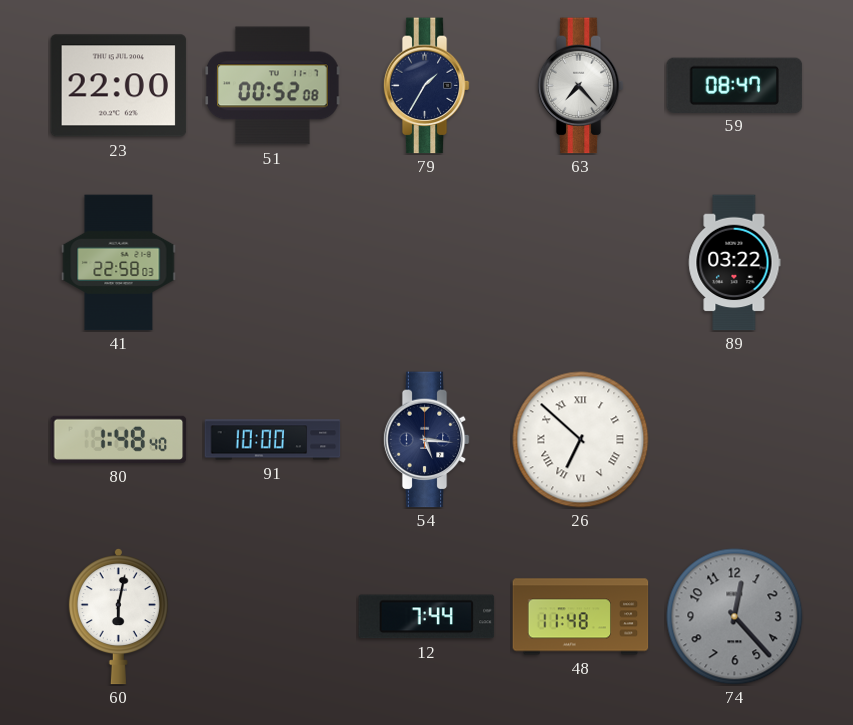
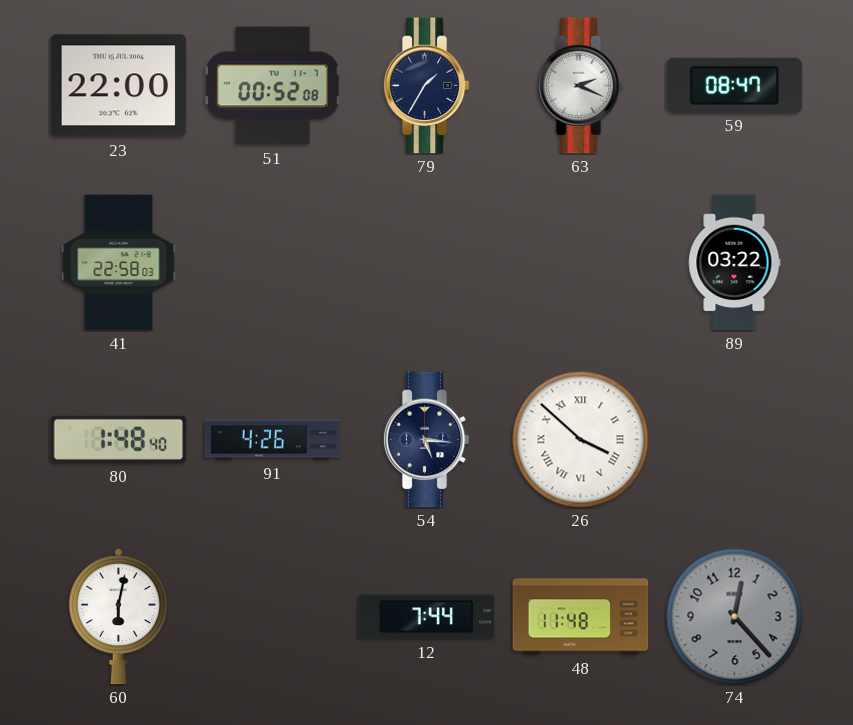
63: 7:23 -> 2:19
91: 10:00 -> 4:26
26: 6:52 -> 3:52
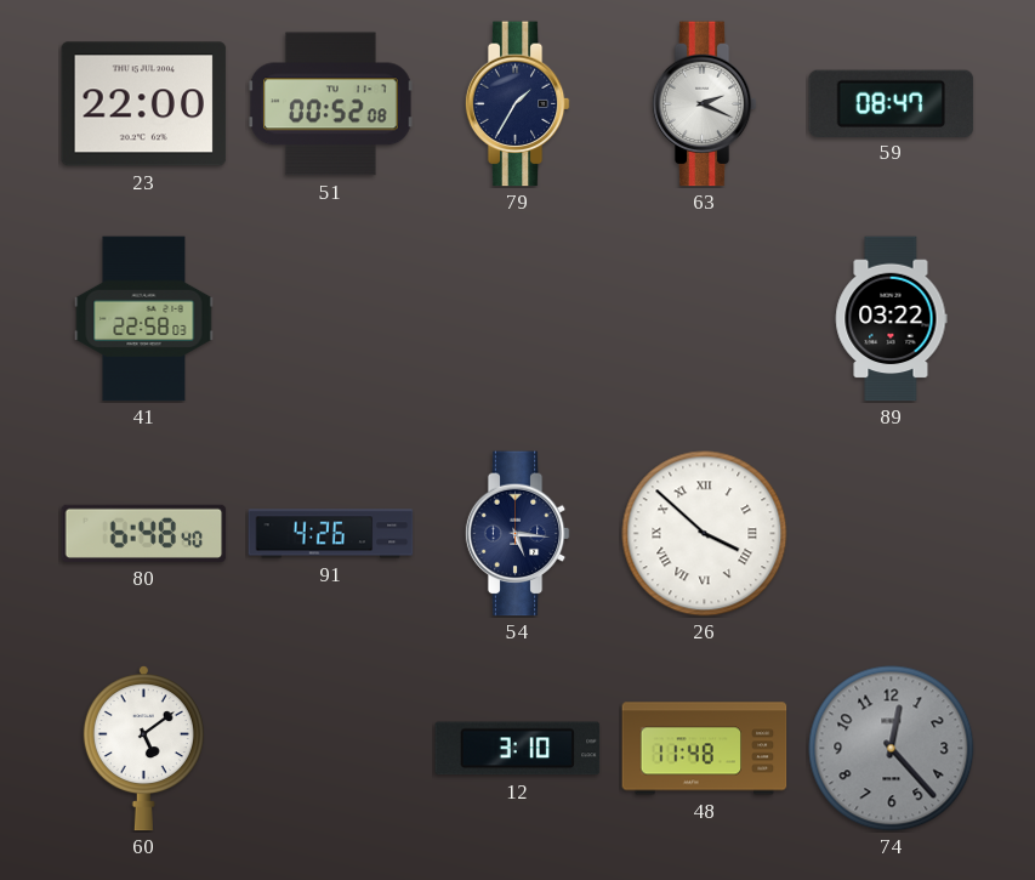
80: 1:48 -> 6:48
60: 6:02 -> 5:09
12: 7:44 -> 3:10
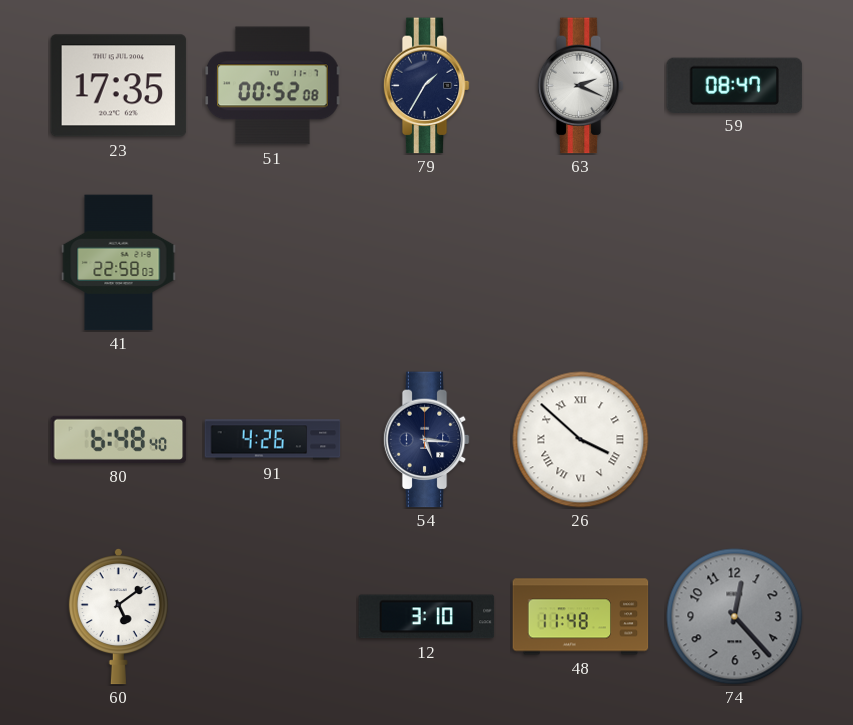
23: 22:00 -> 17:35
89: 03:22 -> none
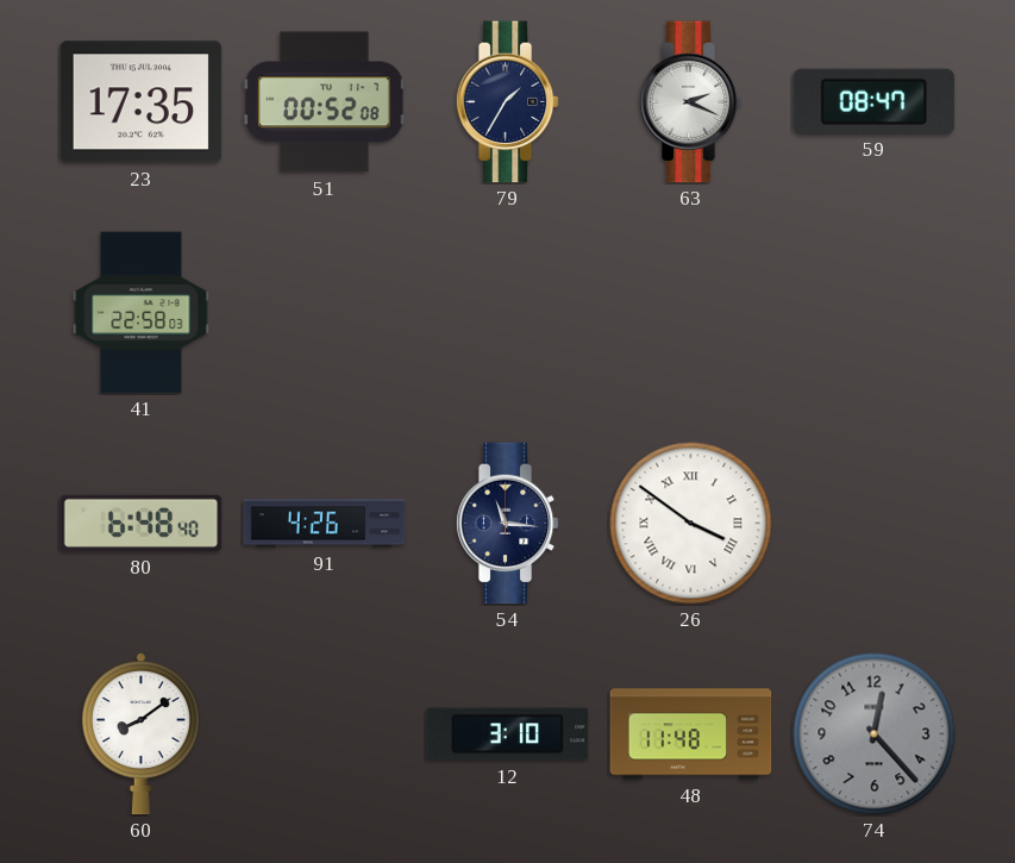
54: 5:16 -> 11:16
26: 3:52 -> 3:51
60: 5:09 -> 8:09
